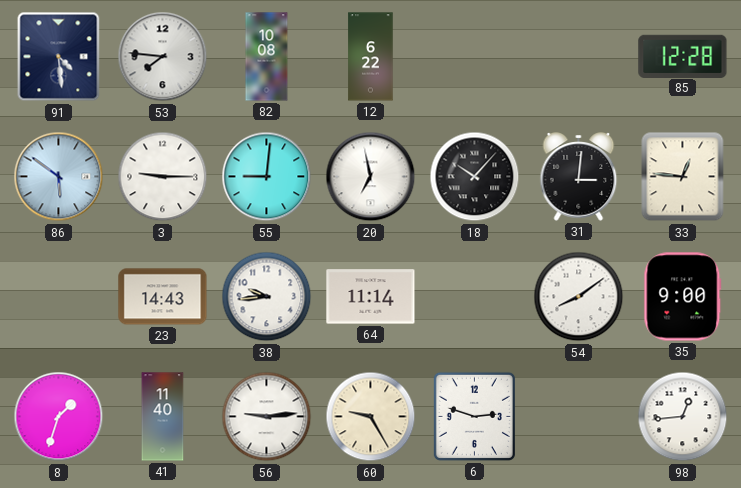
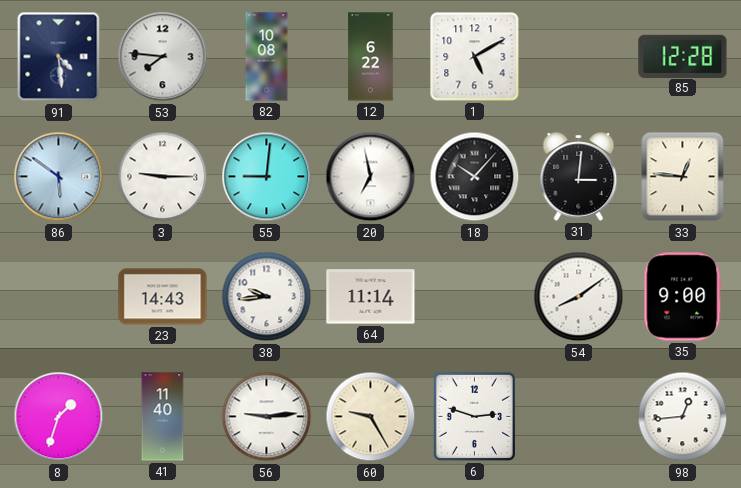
1: none -> 5:10
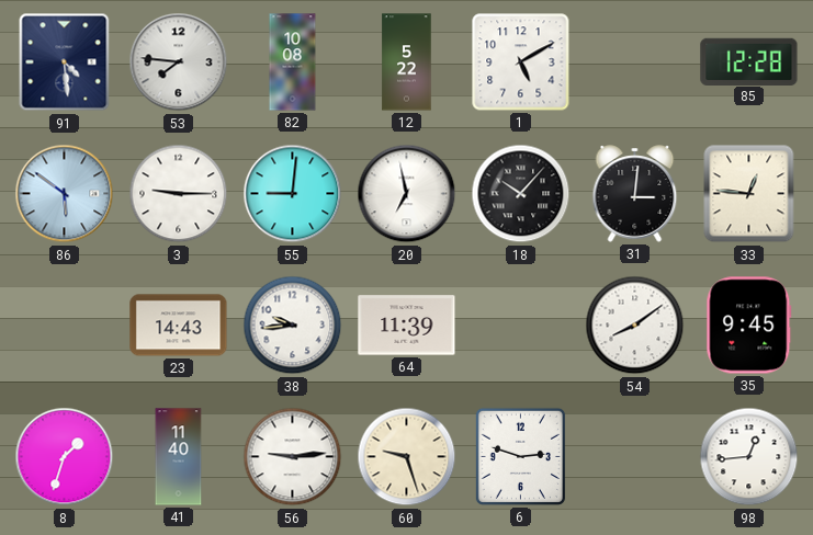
12: 6:22 -> 5:22
64: 11:14 -> 11:39
35: 9:00 -> 9:45
60: 9:25 -> 9:27
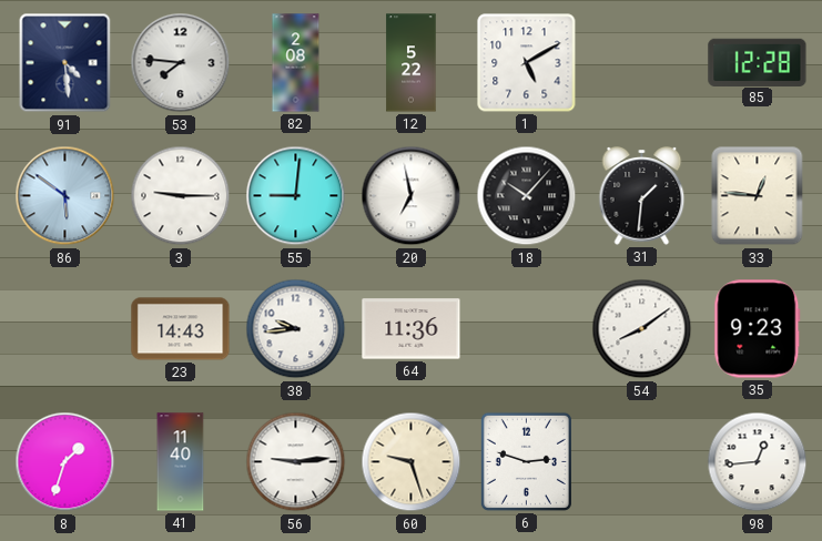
82: 10:08 -> 2:08
31: 3:01 -> 1:31
64: 11:39 -> 11:36
35: 9:45 -> 9:23
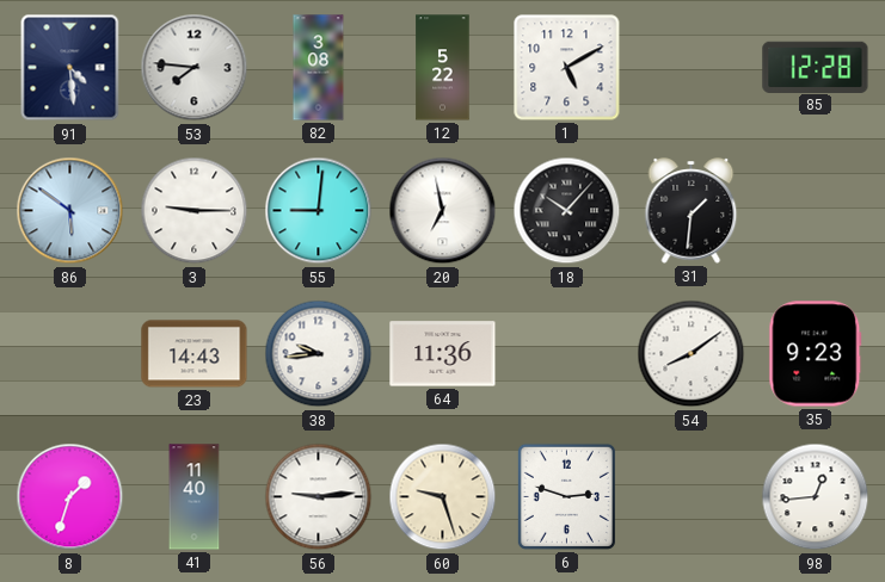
82: 2:08 -> 3:08
33: 12:46 -> none
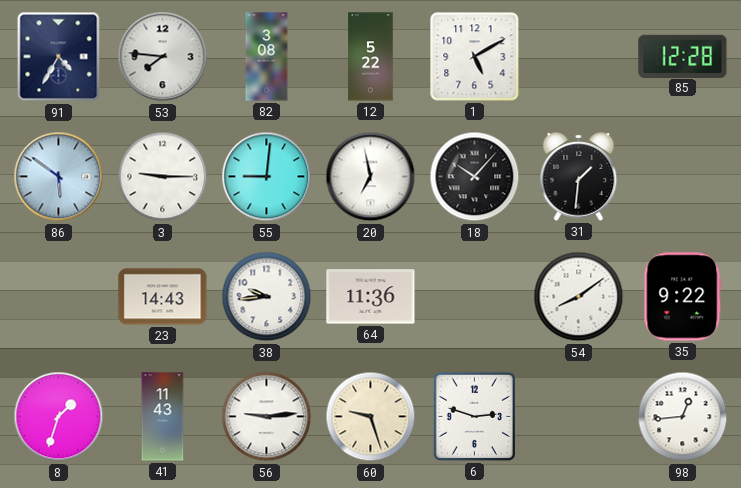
91: 4:29 -> 4:35
35: 9:23 -> 9:22
41: 11:40 -> 11:43
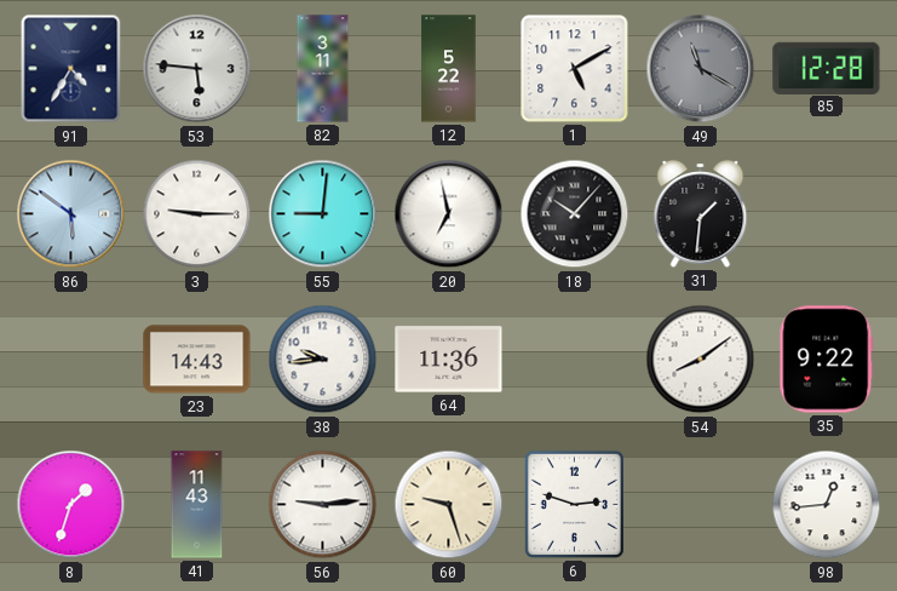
53: 7:46 -> 5:46
82: 3:08 -> 3:11
49: none -> 11:20
